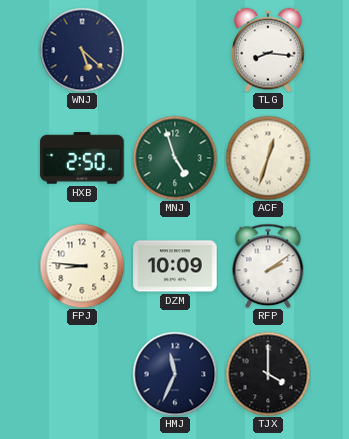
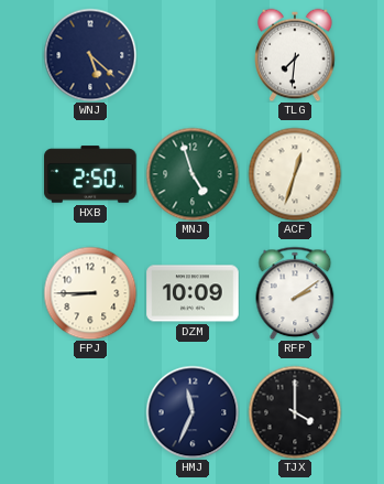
TLG: 8:16 -> 7:31
FPJ: 8:46 -> 8:45
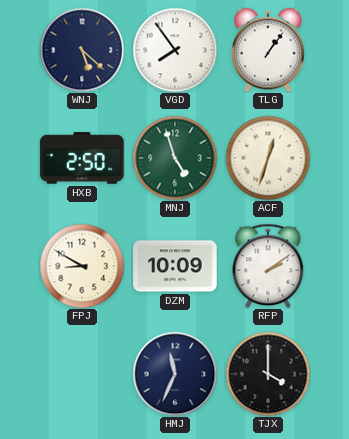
VGD: none -> 7:54
TLG: 7:31 -> 1:06
FPJ: 8:45 -> 8:50
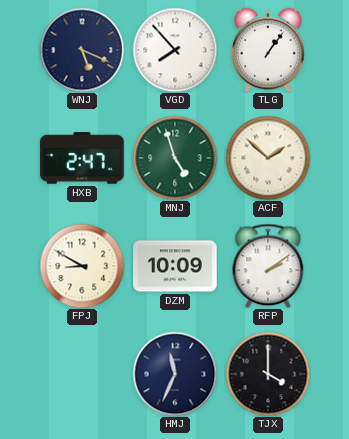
WNJ: 5:22 -> 5:19
VGD: 7:54 -> 7:53
HXB: 2:50 -> 2:47
ACF: 12:33 -> 1:52
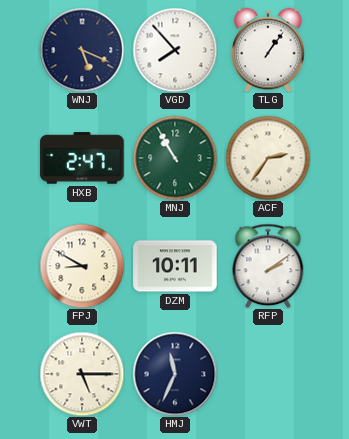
MNJ: 4:57 -> 10:55
ACF: 1:52 -> 2:36
DZM: 10:09 -> 10:11
VWT: none -> 5:15
TJX: 4:00 -> none
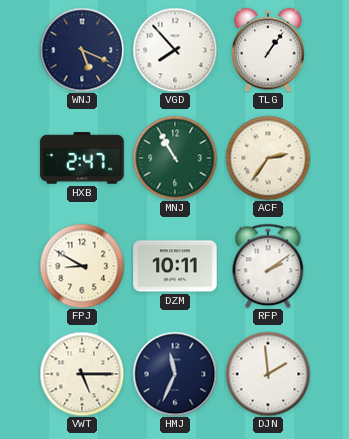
DJN: none -> 1:59
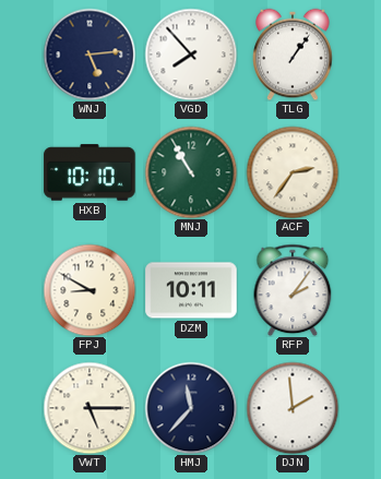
WNJ: 5:19 -> 5:14
HXB: 2:47 -> 10:10
RFP: 2:09 -> 2:06
HMJ: 11:34 -> 11:37
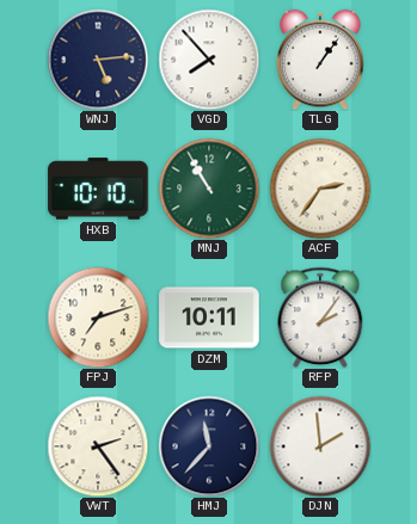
FPJ: 8:50 -> 7:12
VWT: 5:15 -> 2:24
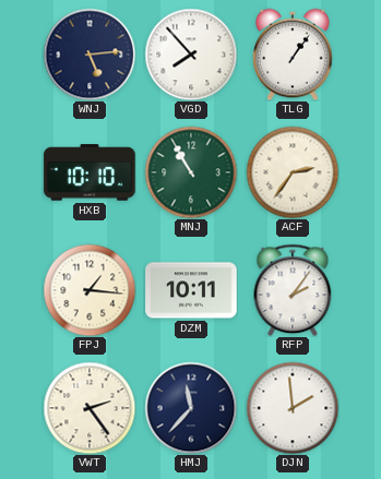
FPJ: 7:12 -> 1:16
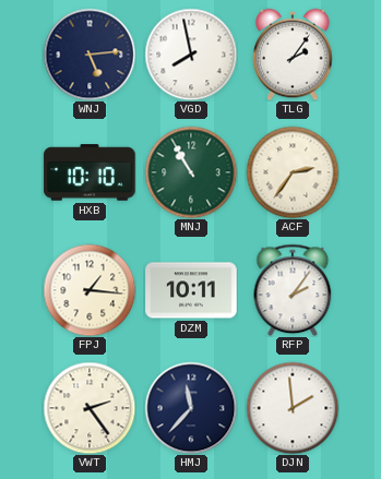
VGD: 7:53 -> 7:58
TLG: 1:06 -> 2:06
